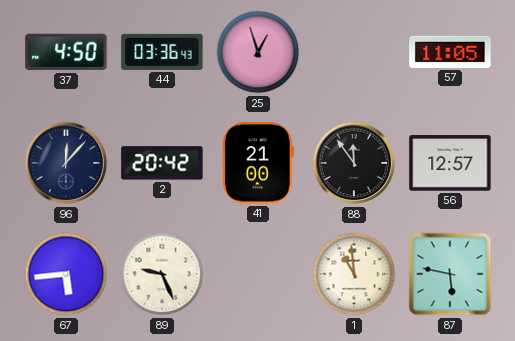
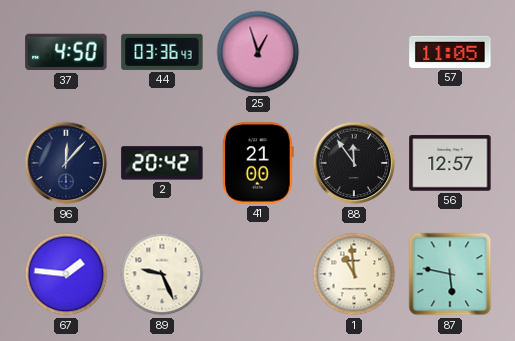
67: 5:44 -> 1:46
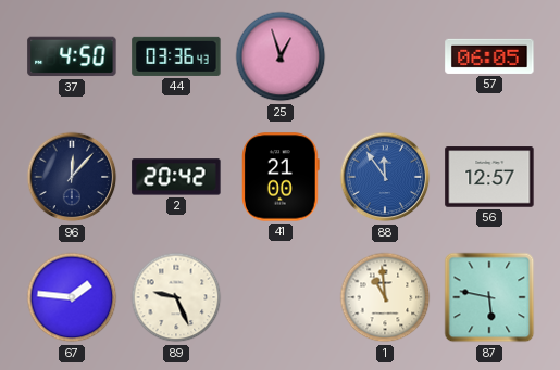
57: 11:05 -> 06:05
88 dial: black -> blue
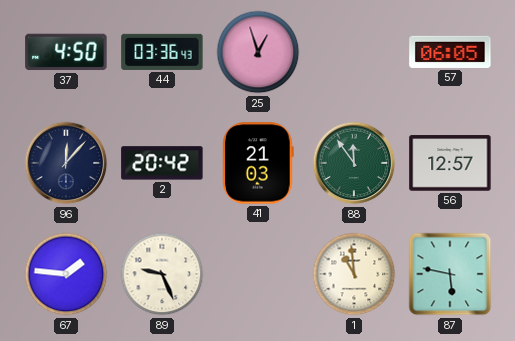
41: 21:00 -> 21:03
88 dial: blue -> green
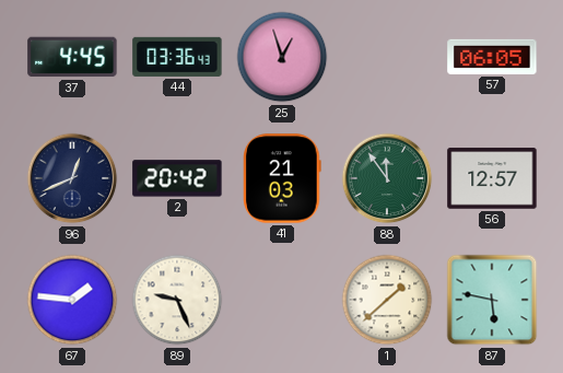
37: 4:50 -> 4:45
96: 12:07 -> 12:41
1: 10:59 -> 1:38
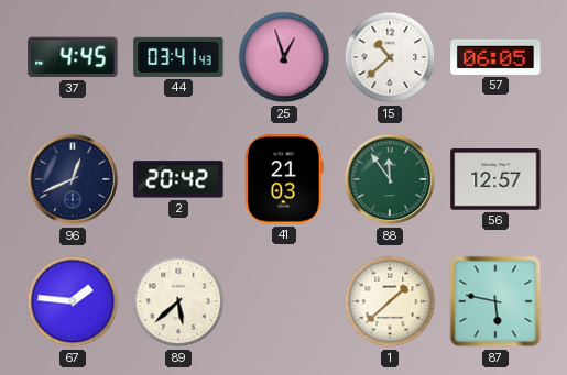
44: 03:36 -> 03:41
15: none -> 10:38
89: 9:26 -> 5:38
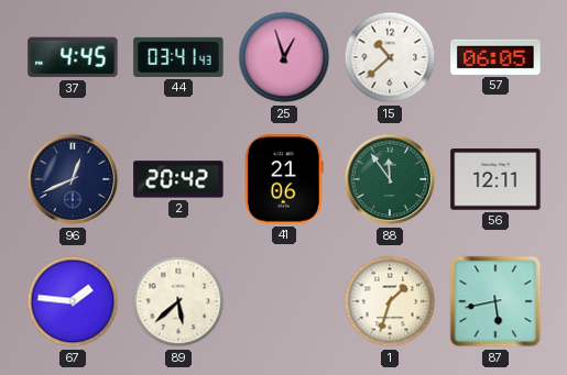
41: 21:03 -> 21:06
56: 12:57 -> 12:11
1: 1:38 -> 1:33
87: 5:47 -> 5:43
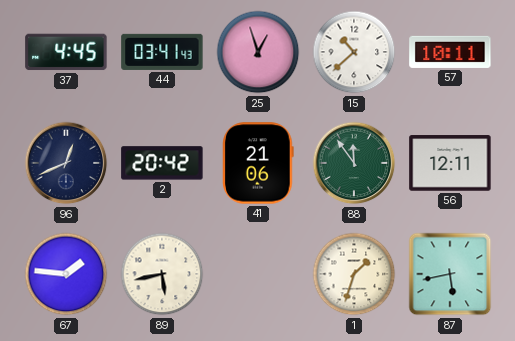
57: 06:05 -> 10:11
89: 5:38 -> 5:43
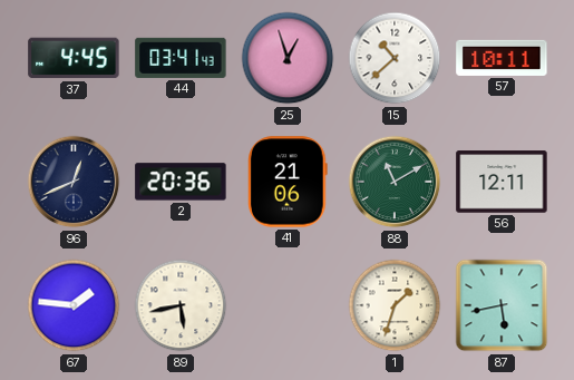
2: 20:42 -> 20:36
88: 11:54 -> 11:10
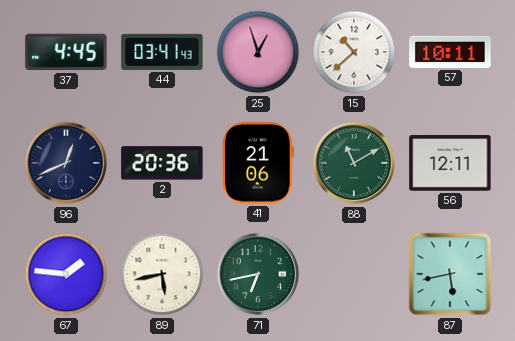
71: none -> 6:43
1: 1:33 -> none
